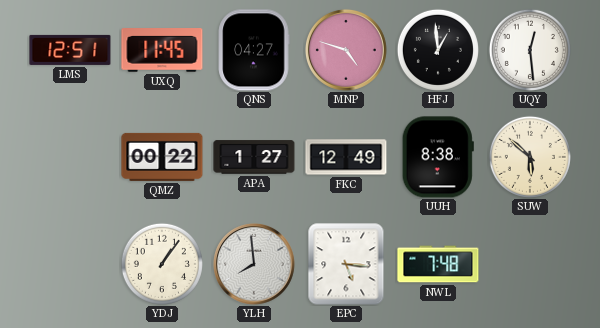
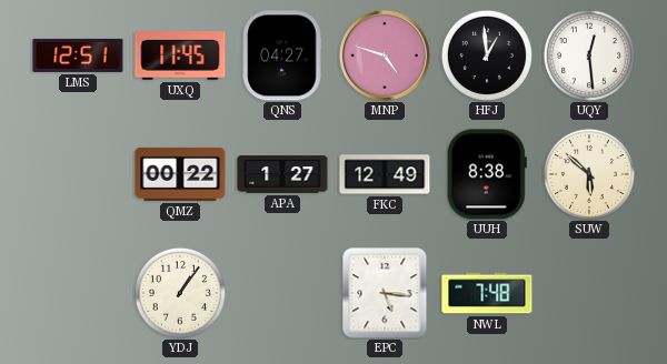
YLH: 7:59 -> none
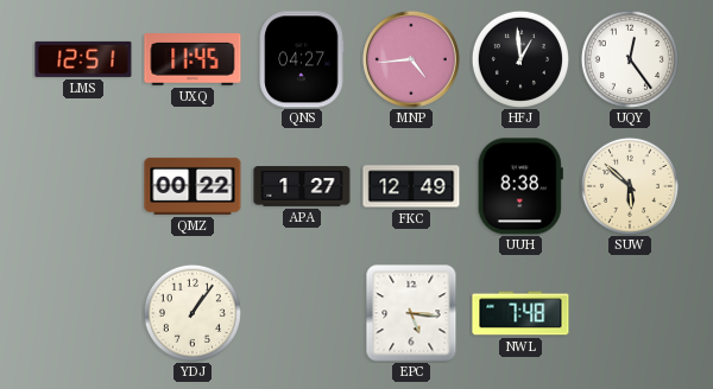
MNP: 4:48 -> 4:44
UQY: 12:29 -> 12:24
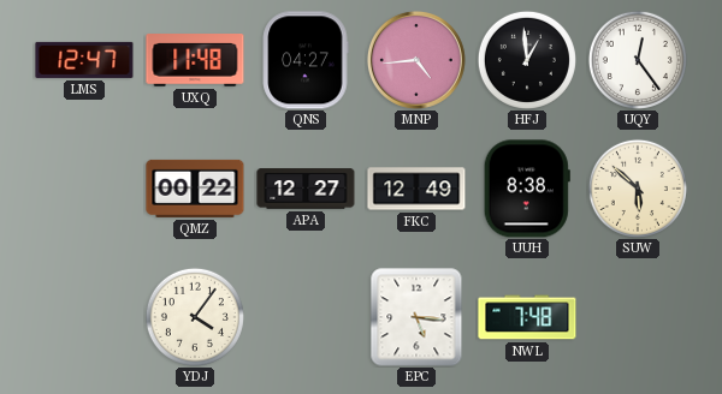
LMS: 12:51 -> 12:47
UXQ: 11:45 -> 11:48
APA: 1:27 -> 12:27
YDJ: 1:06 -> 4:06
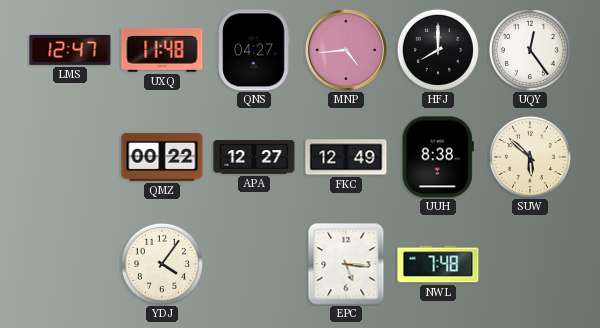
HFJ: 12:59 -> 8:00
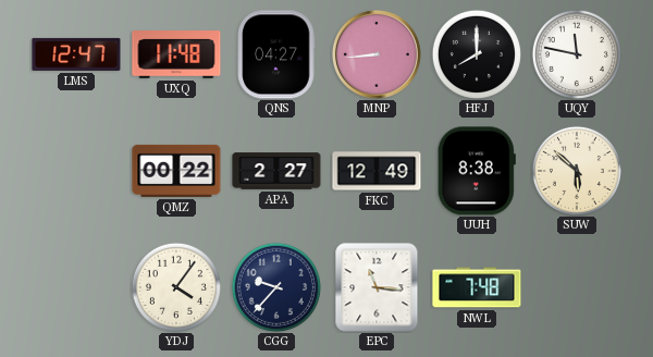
MNP: 4:44 -> 8:44
UQY: 12:24 -> 11:47
APA: 12:27 -> 2:27
CGG: none -> 9:37
EPC: 5:16 -> 11:16
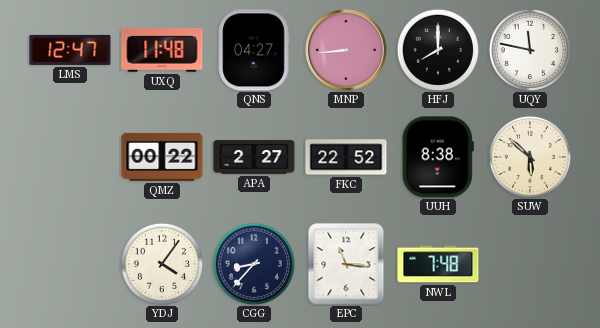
FKC: 12:49 -> 22:52
CGG: 9:37 -> 8:37
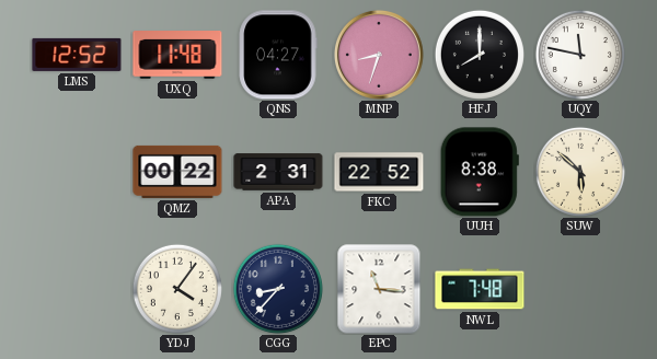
LMS: 12:47 -> 12:52
MNP: 8:44 -> 8:33
APA: 2:27 -> 2:31
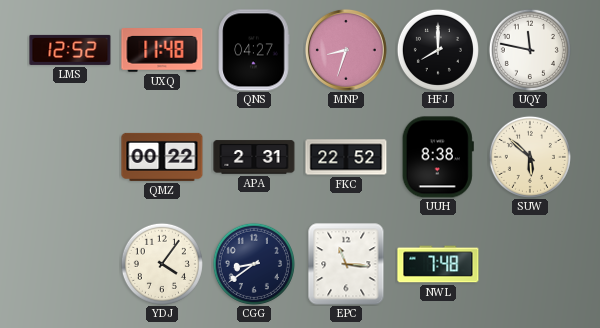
CGG: 8:37 -> 8:39
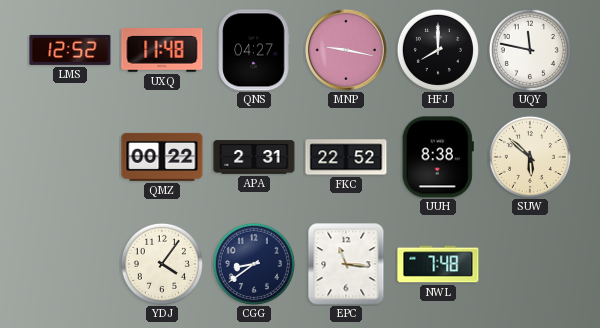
MNP: 8:33 -> 9:17
